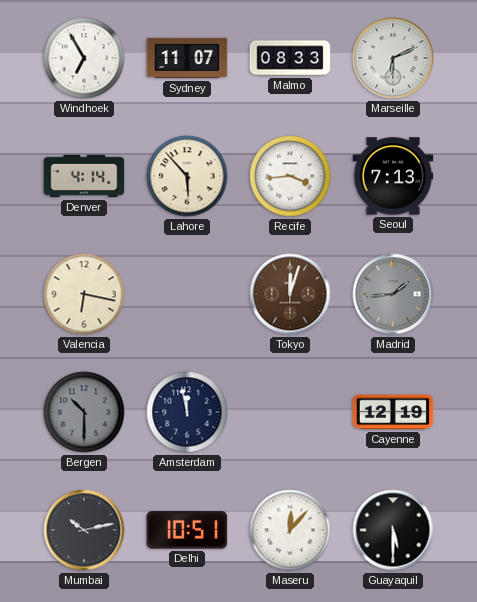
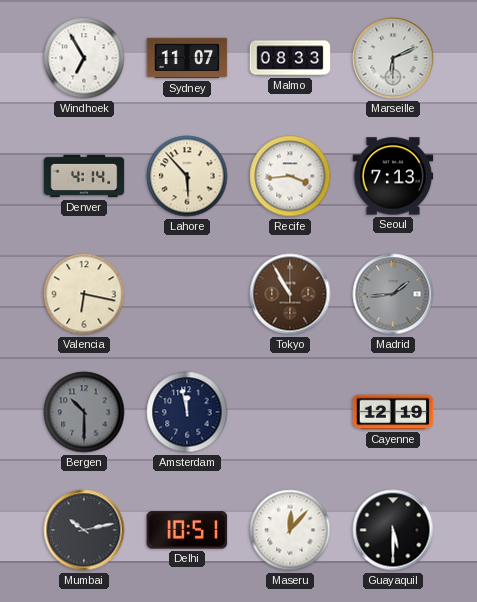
Tokyo: 12:03 -> 10:55
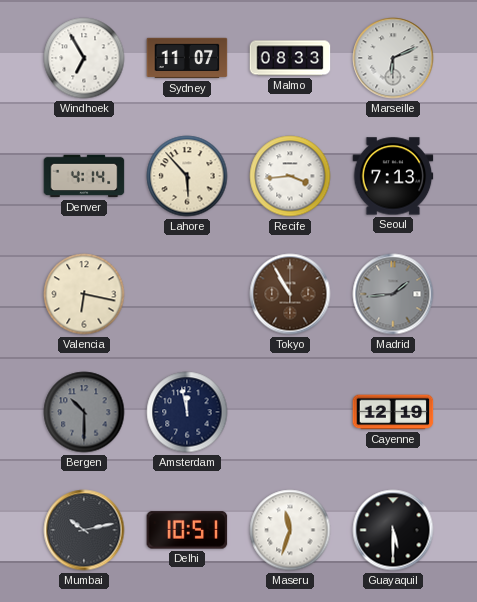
Maseru: 12:07 -> 11:33
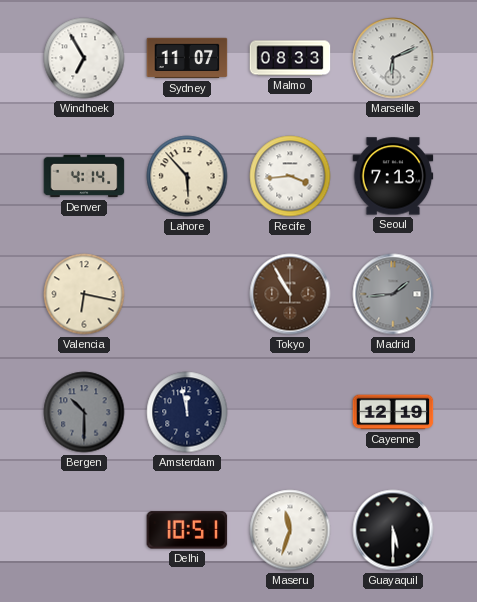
Mumbai: 10:13 -> none
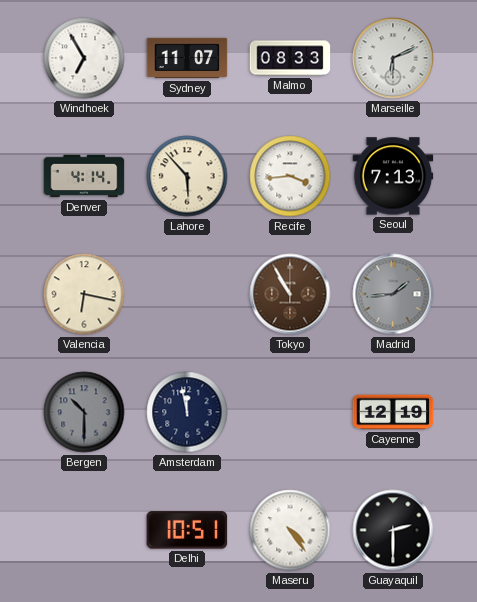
Maseru: 11:33 -> 4:24
Guayaquil: 5:30 -> 2:30
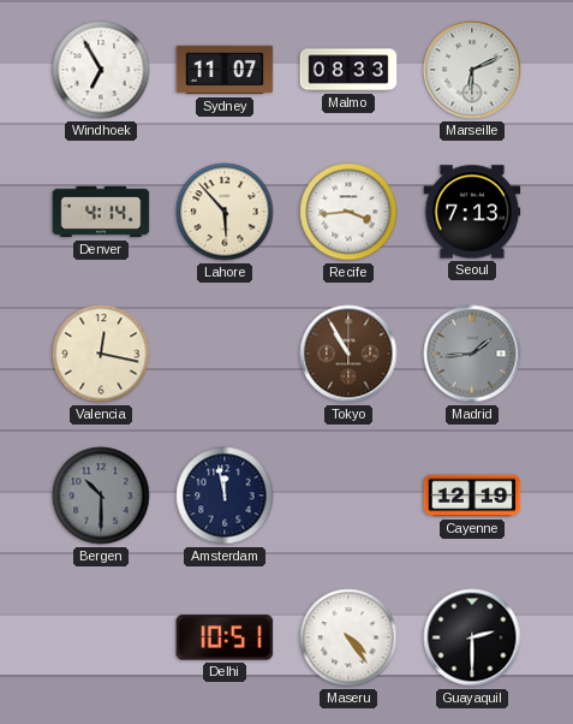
Valencia: 6:17 -> 12:17
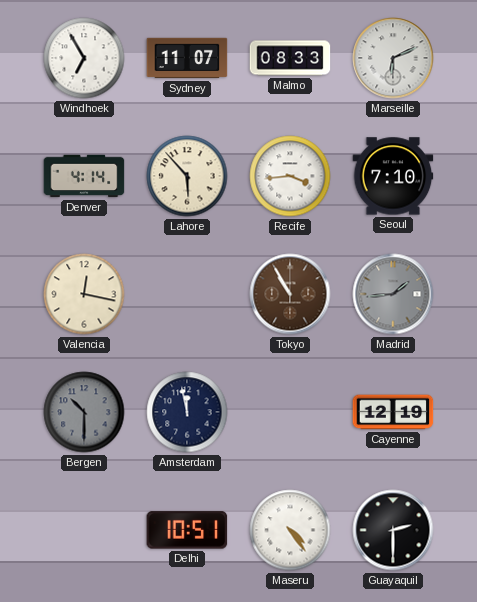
Seoul: 7:13 -> 7:10
